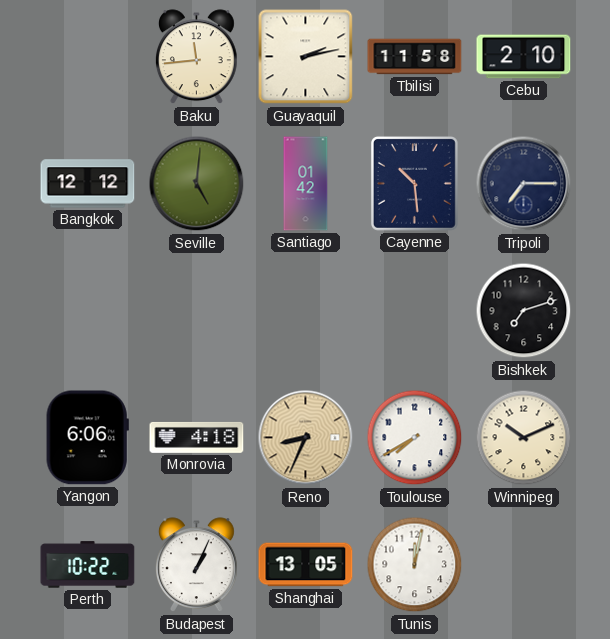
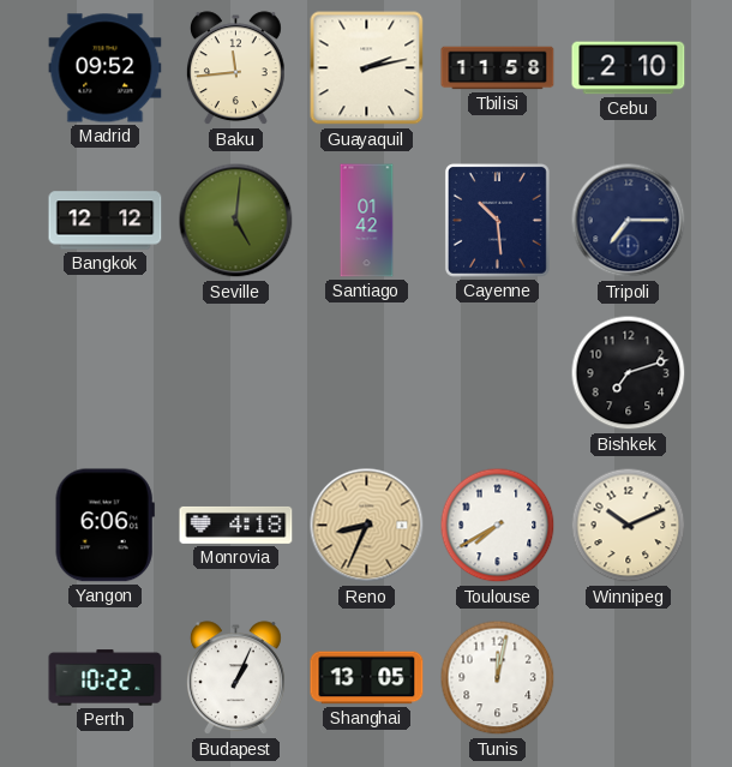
Madrid: none -> 09:52
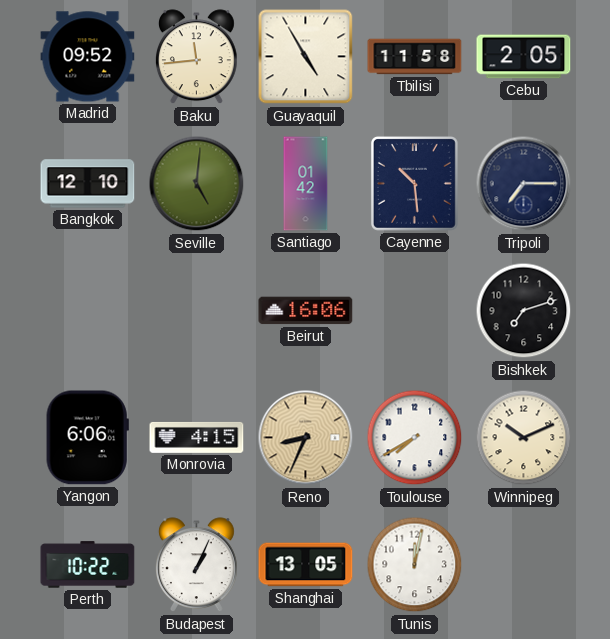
Guayaquil: 2:13 -> 4:55
Cebu: 2:10 -> 2:05
Bangkok: 12:12 -> 12:10
Beirut: none -> 16:06
Monrovia: 4:18 -> 4:15
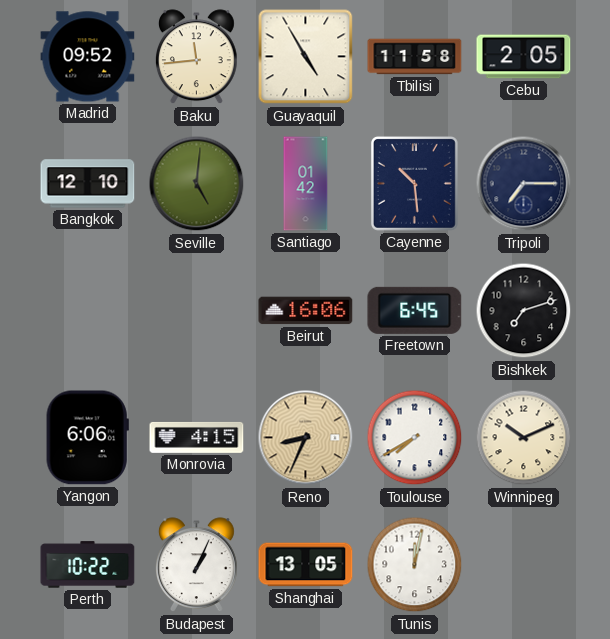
Freetown: none -> 6:45
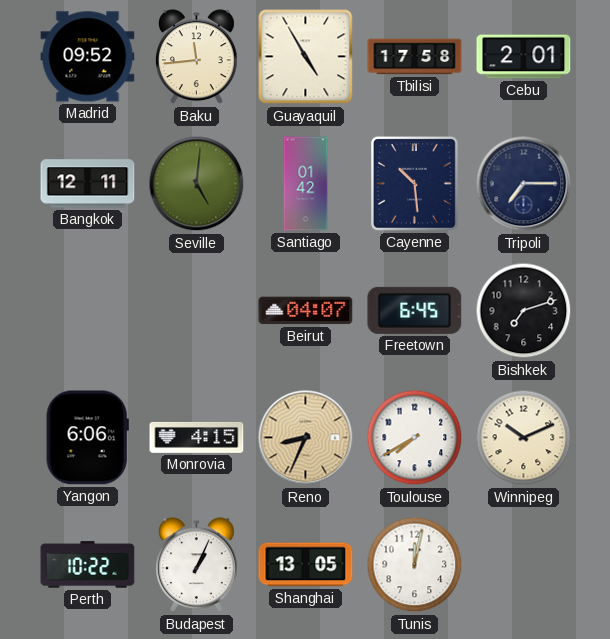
Tbilisi: 11:58 -> 17:58
Cebu: 2:05 -> 2:01
Bangkok: 12:10 -> 12:11
Beirut: 16:06 -> 04:07
